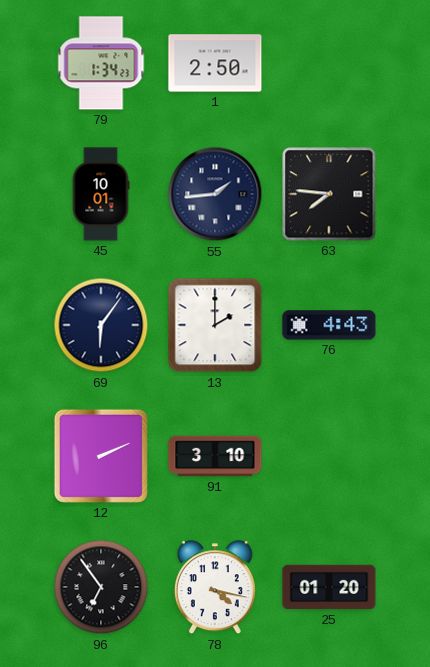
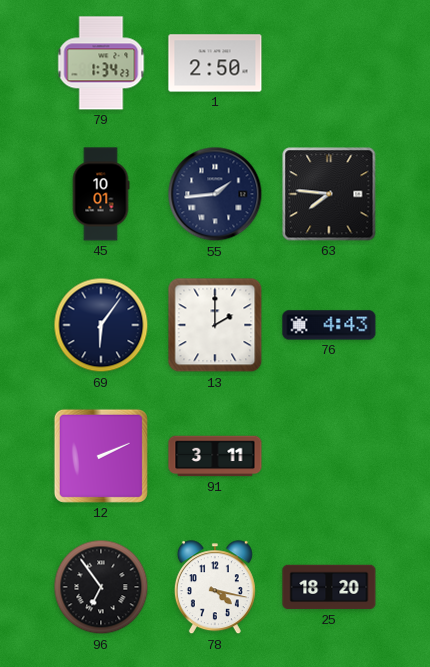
91: 3:10 -> 3:11
25: 01:20 -> 18:20
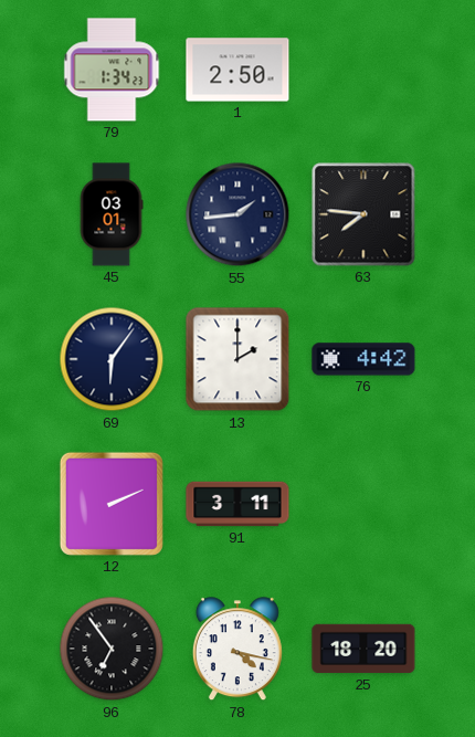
45: 10:01 -> 03:01
76: 4:43 -> 4:42
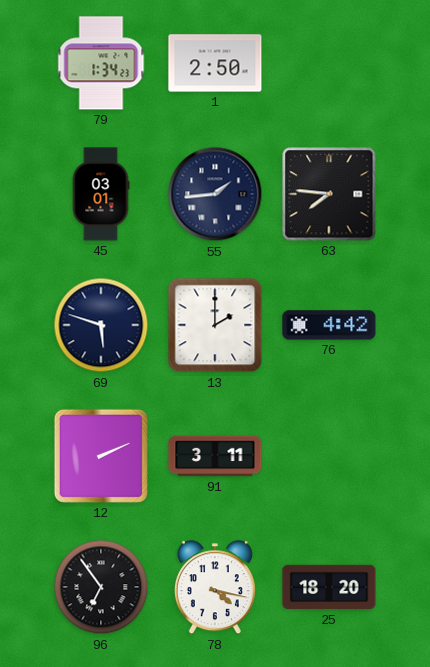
69: 6:06 -> 5:48
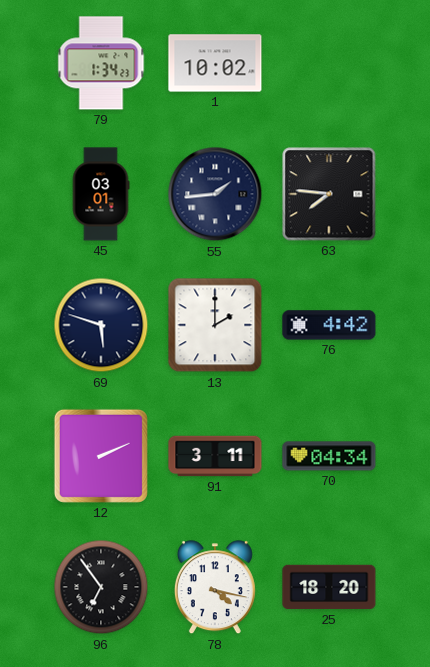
1: 2:50 -> 10:02
70: none -> 04:34
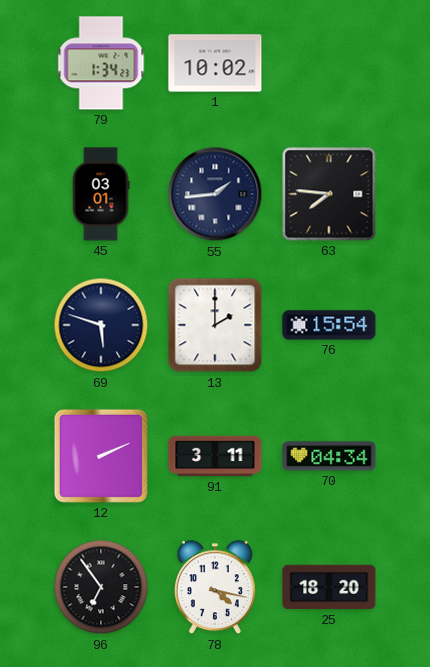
76: 4:42 -> 15:54
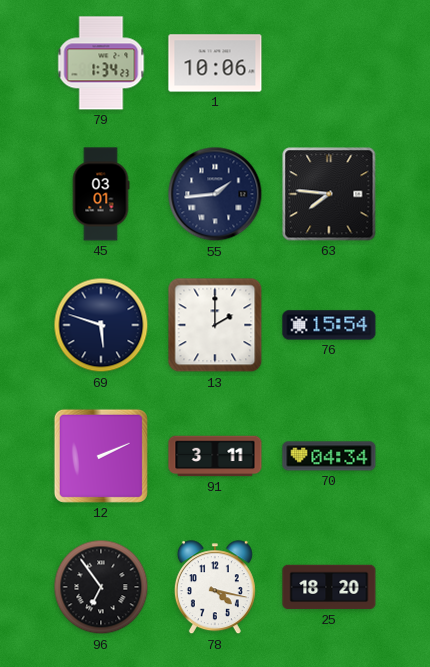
1: 10:02 -> 10:06
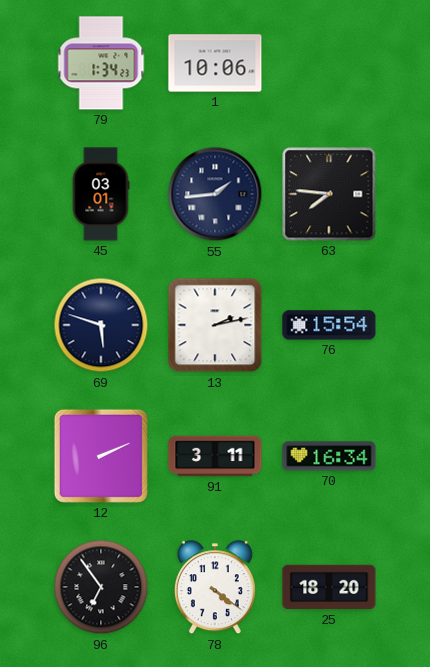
13: 2:00 -> 2:13
70: 04:34 -> 16:34
78: 4:17 -> 4:21
